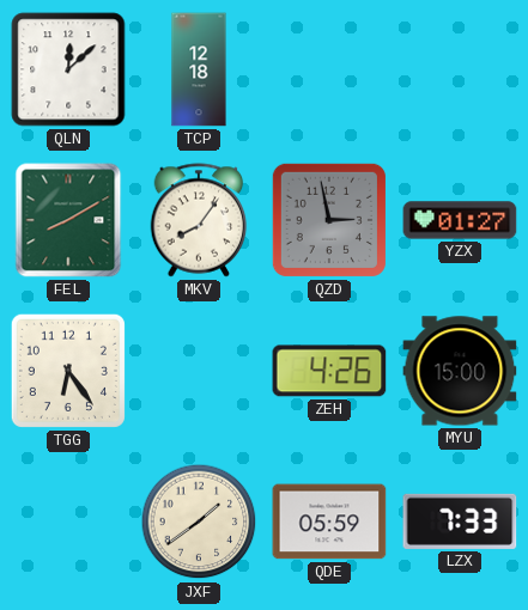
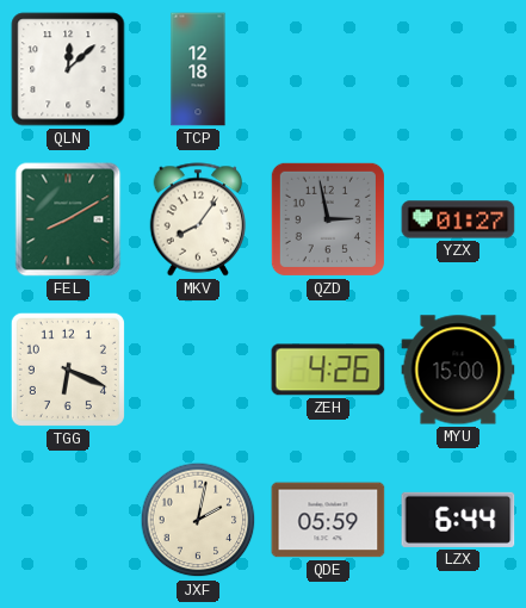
TGG: 6:24 -> 6:19
JXF: 1:39 -> 2:02
LZX: 7:33 -> 6:44
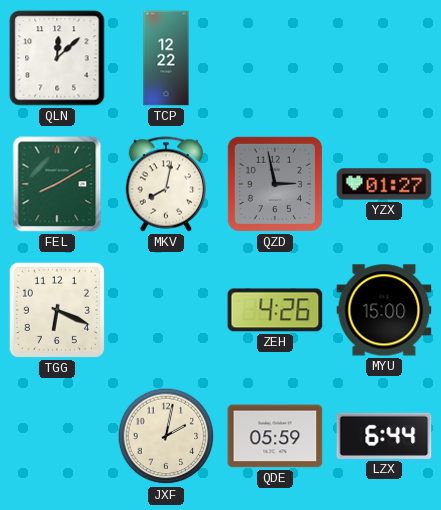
TCP: 12:18 -> 12:22
MKV: 8:06 -> 8:02
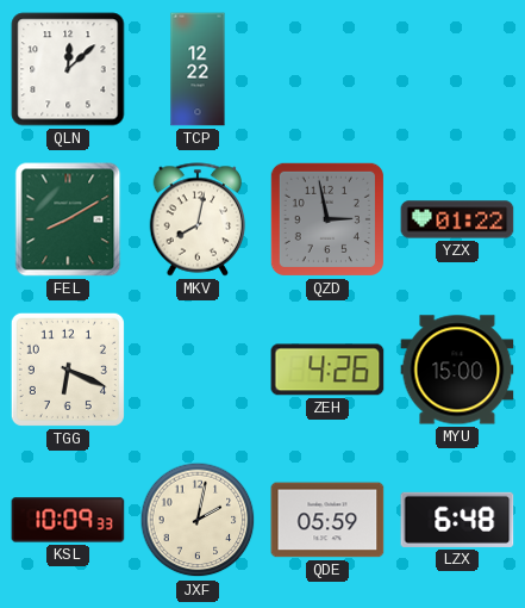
YZX: 01:27 -> 01:22
KSL: none -> 10:09
LZX: 6:44 -> 6:48
